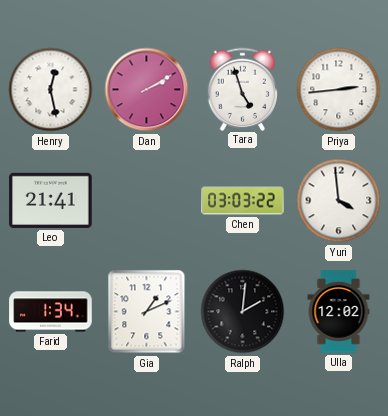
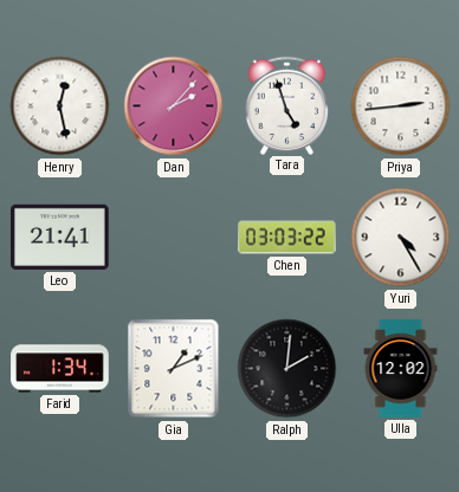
Dan: 2:10 -> 2:07
Yuri: 3:59 -> 4:25
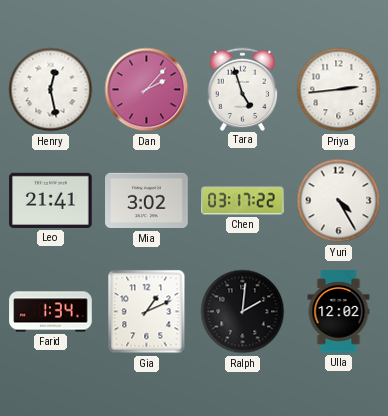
Mia: none -> 3:02
Chen: 03:03 -> 03:17
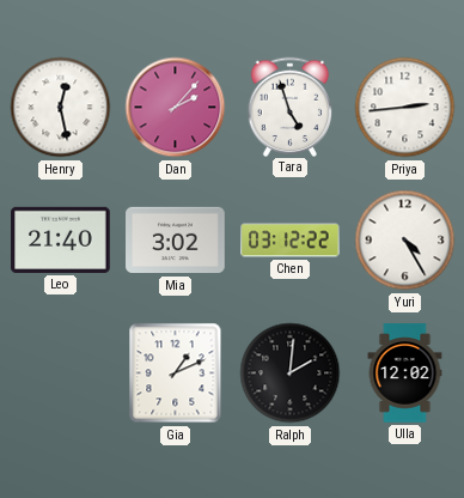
Leo: 21:41 -> 21:40
Chen: 03:17 -> 03:12
Farid: 1:34 -> none
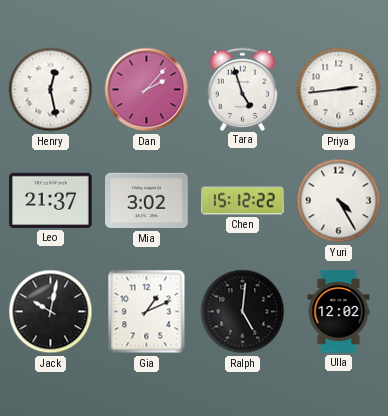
Leo: 21:40 -> 21:37
Chen: 03:12 -> 15:12
Jack: none -> 10:02
Ralph: 2:01 -> 5:01
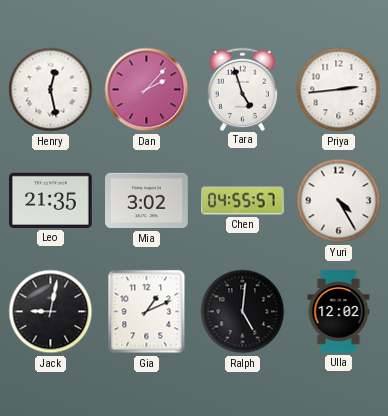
Leo: 21:37 -> 21:35
Chen: 15:12 -> 04:55
Jack: 10:02 -> 9:02
